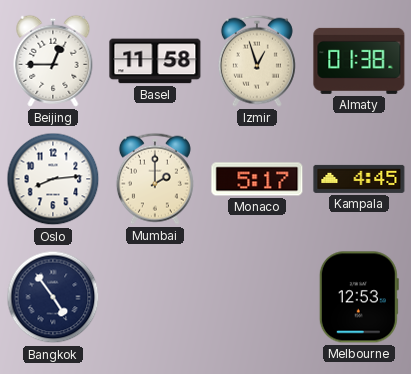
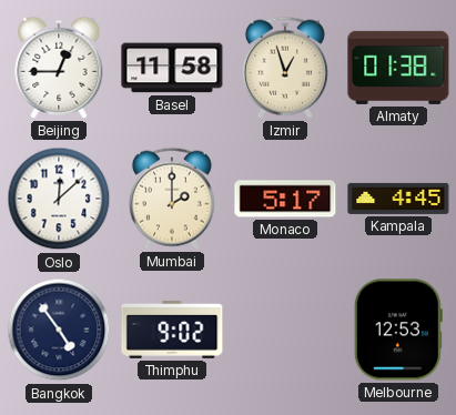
Oslo: 8:14 -> 12:08
Thimphu: none -> 9:02
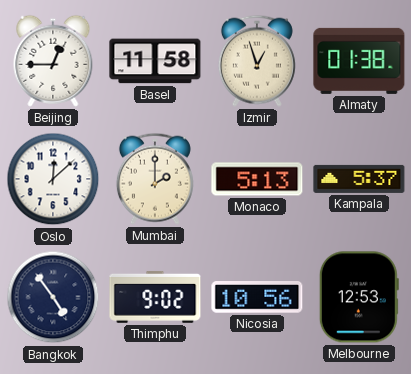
Monaco: 5:17 -> 5:13
Kampala: 4:45 -> 5:37
Nicosia: none -> 10:56
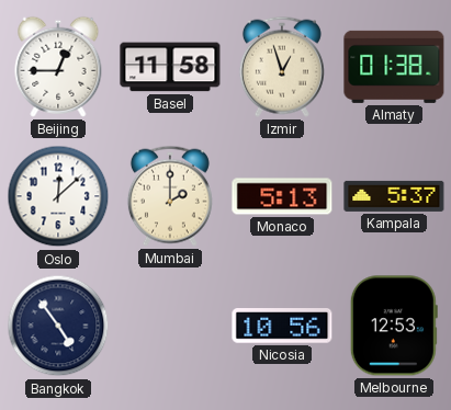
Thimphu: 9:02 -> none
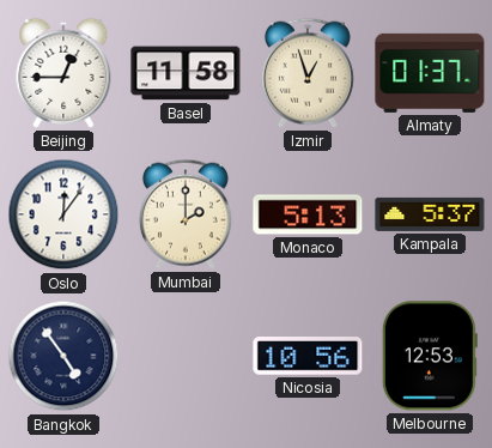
Almaty: 01:38 -> 01:37
Oslo: 12:08 -> 12:06
